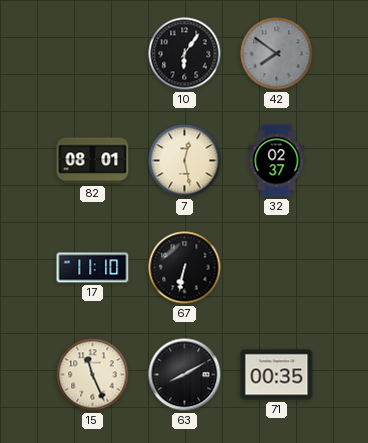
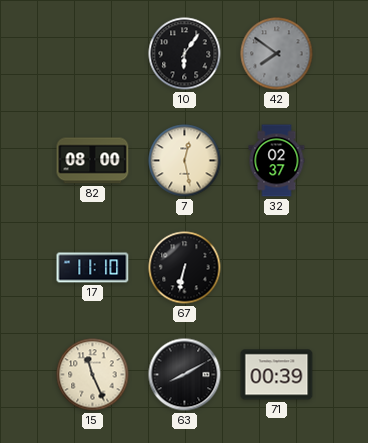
82: 08:01 -> 08:00
71: 00:35 -> 00:39
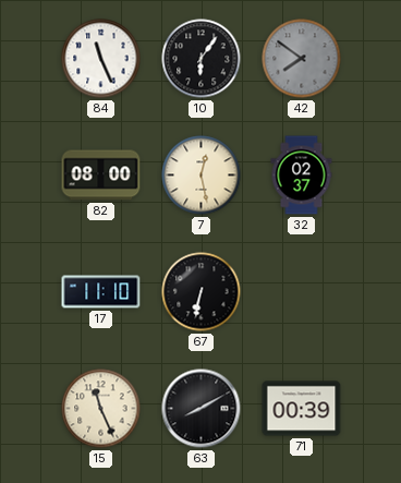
84: none -> 11:26
